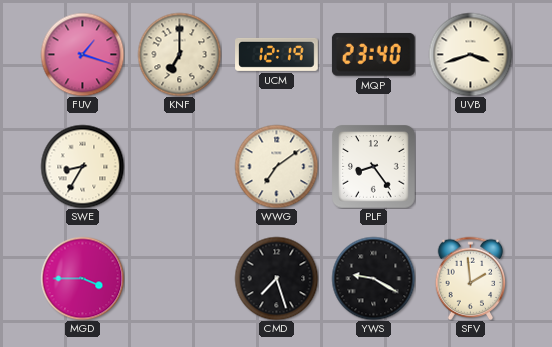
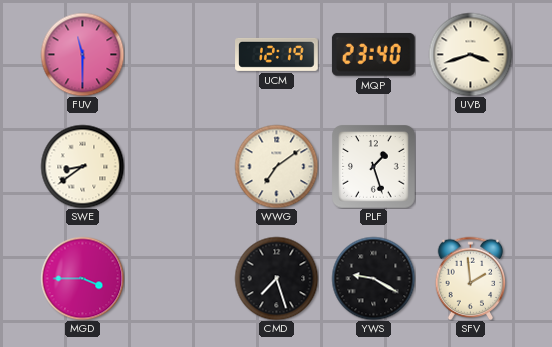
FUV: 1:18 -> 11:30
KNF: 7:00 -> none
SWE: 8:35 -> 8:39
PLF: 8:24 -> 1:27
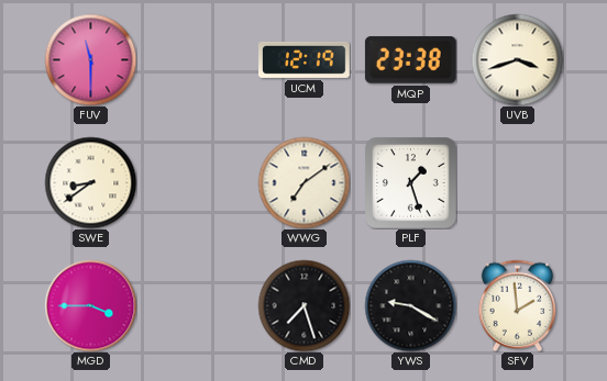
MQP: 23:40 -> 23:38
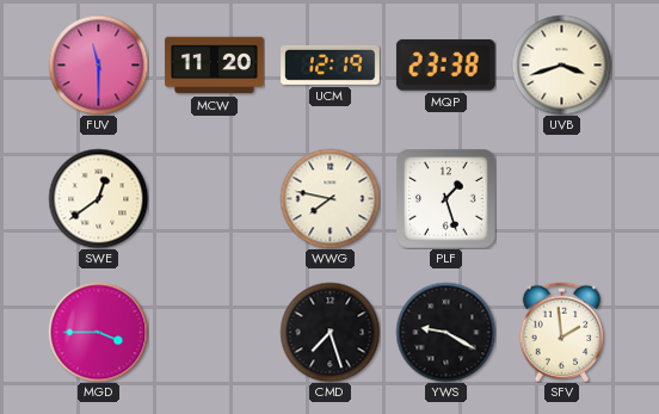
MCW: none -> 11:20
SWE: 8:39 -> 12:39
WWG: 7:09 -> 7:47
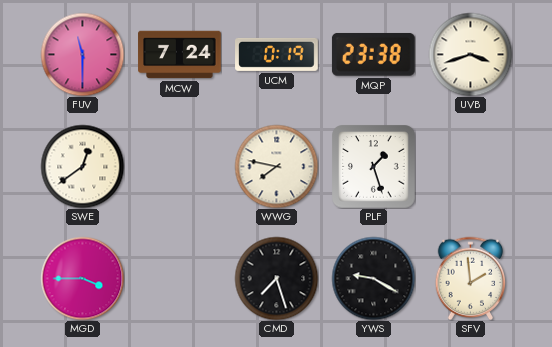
MCW: 11:20 -> 7:24
UCM: 12:19 -> 0:19
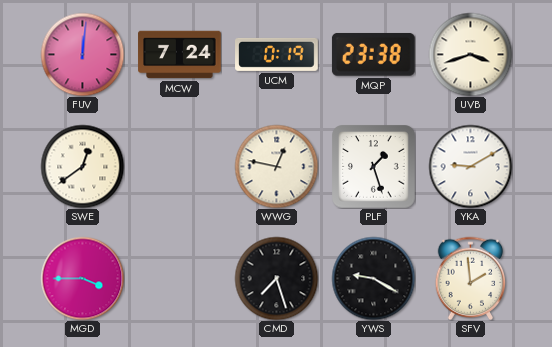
FUV: 11:30 -> 12:01
WWG: 7:47 -> 12:47
YKA: none -> 9:10
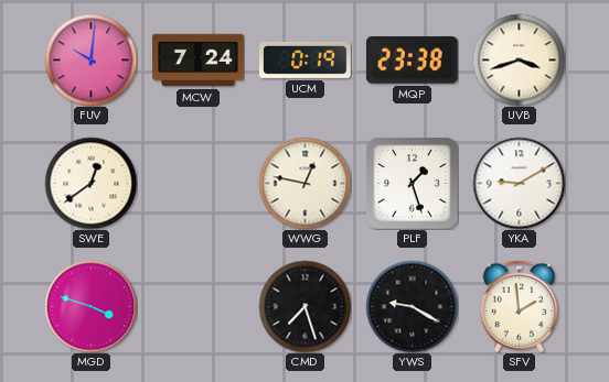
FUV: 12:01 -> 10:01
MGD: 3:45 -> 3:48
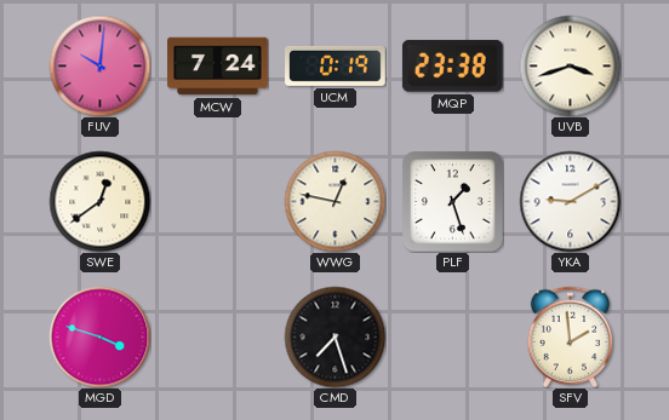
YWS: 9:20 -> none
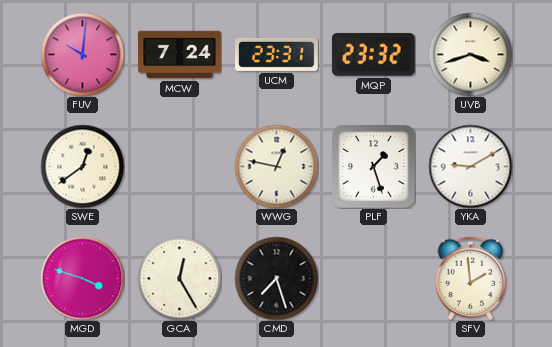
UCM: 0:19 -> 23:31
MQP: 23:38 -> 23:32
GCA: none -> 12:25
